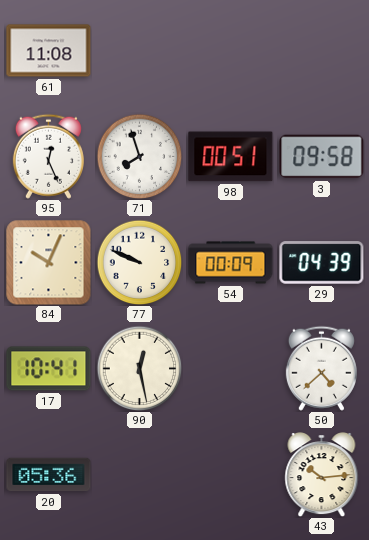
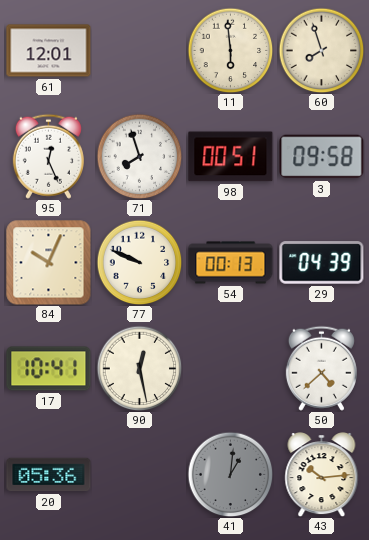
61: 11:08 -> 12:01
11: none -> 5:59
60: none -> 7:57
54: 00:09 -> 00:13
41: none -> 1:01
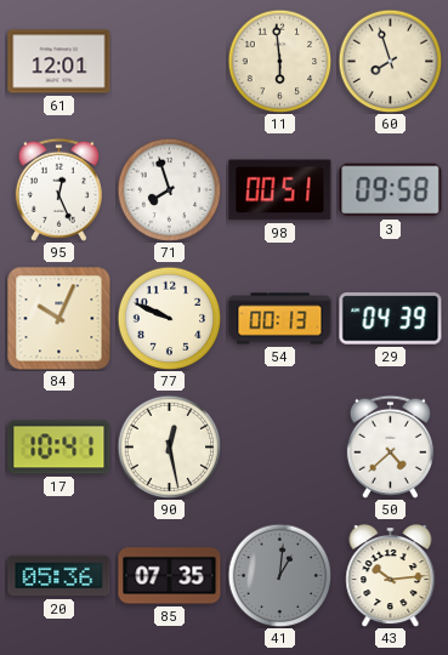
85: none -> 07:35
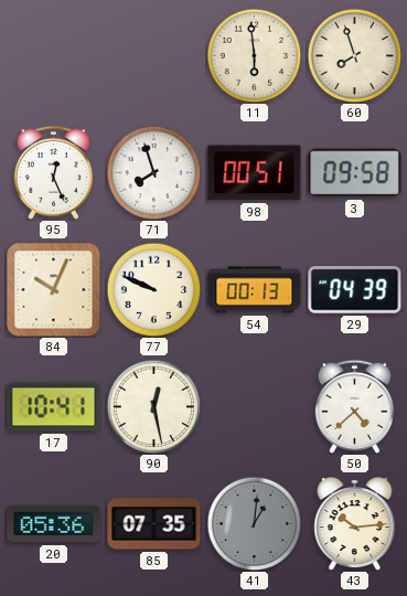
61: 12:01 -> none
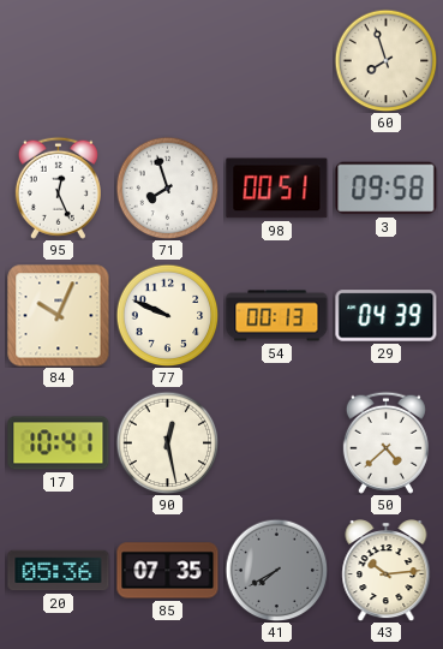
11: 5:59 -> none
41: 1:01 -> 7:40
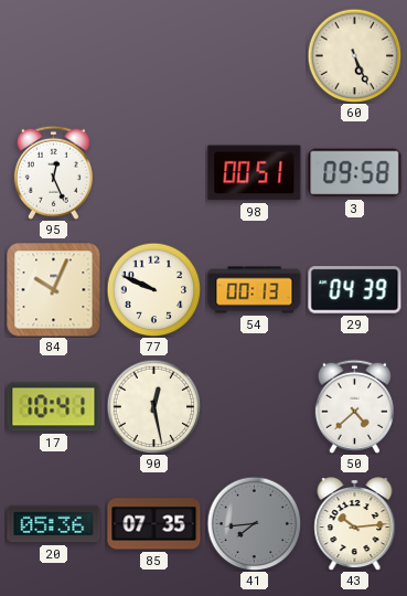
60: 7:57 -> 5:26
71: 7:57 -> none
41: 7:40 -> 7:44
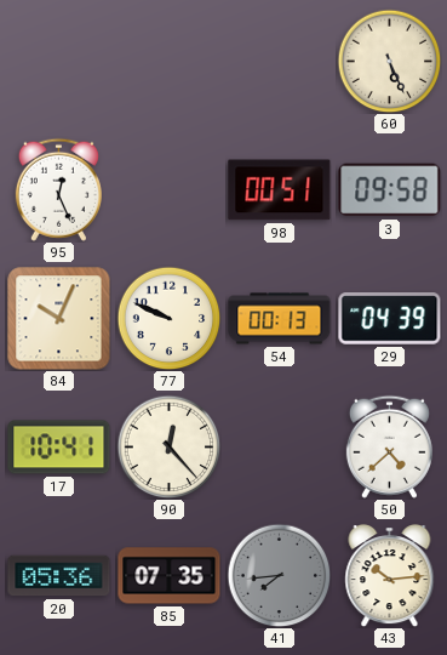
90: 12:28 -> 12:23
